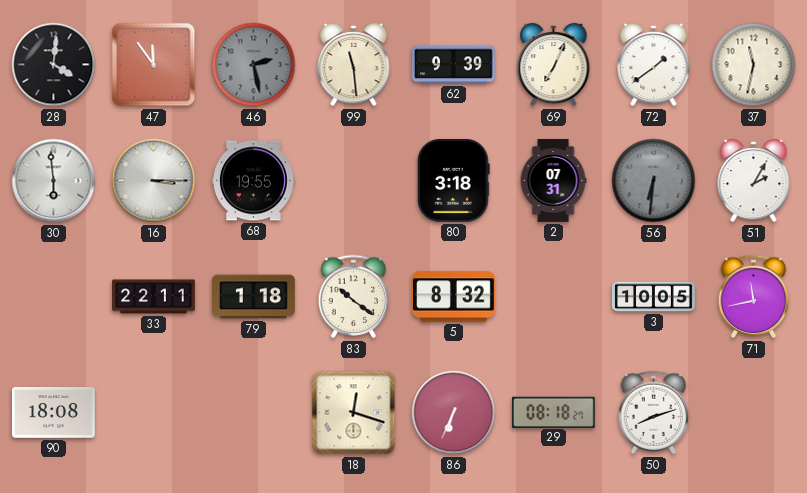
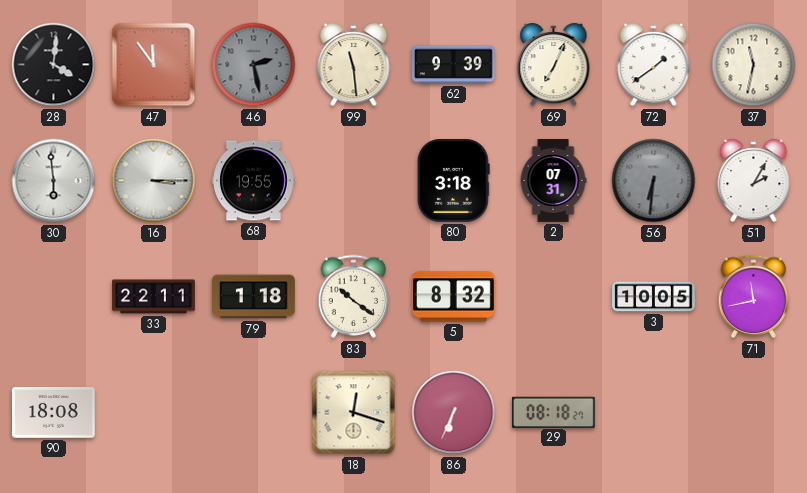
50: 8:12 -> none
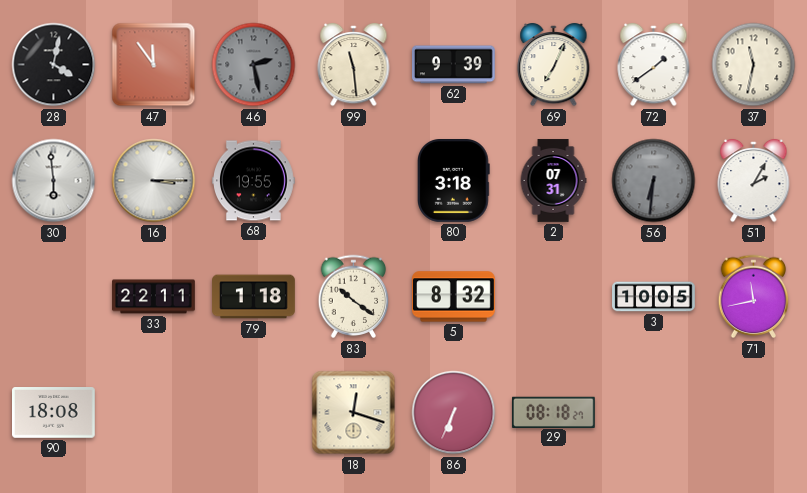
28: 4:01 -> 4:02
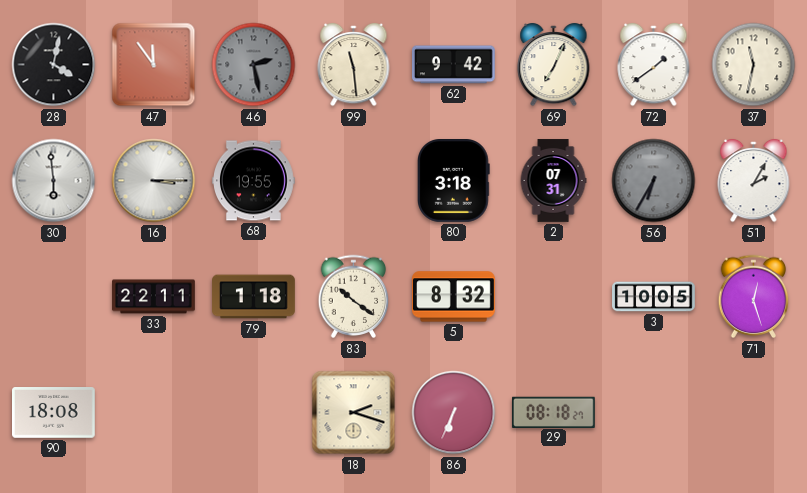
62: 9:39 -> 9:42
56: 6:31 -> 6:35
71: 11:43 -> 12:27
18: 12:18 -> 2:18
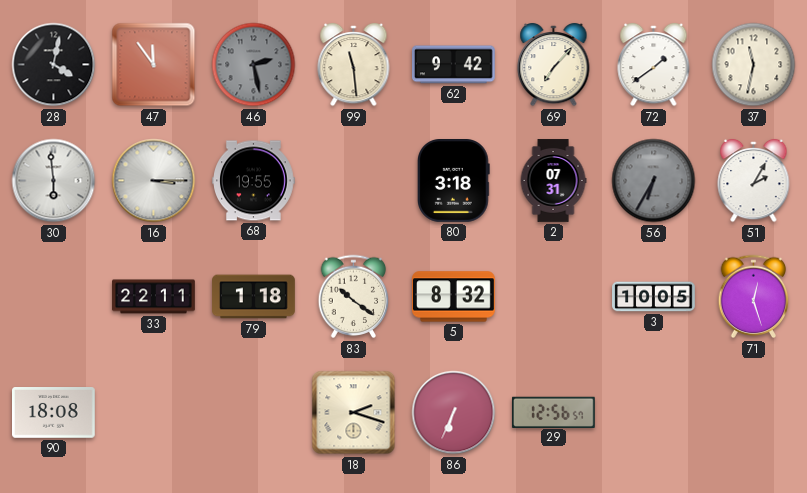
69: 7:04 -> 7:07
29: 08:18 -> 12:56
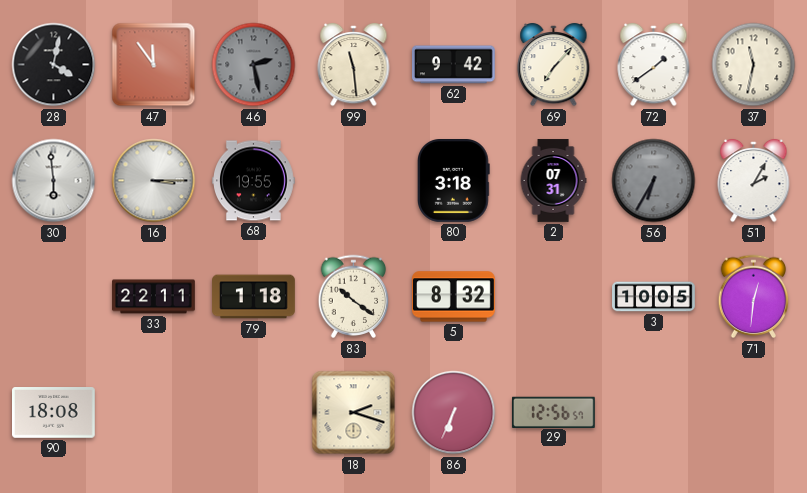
71: 12:27 -> 12:31
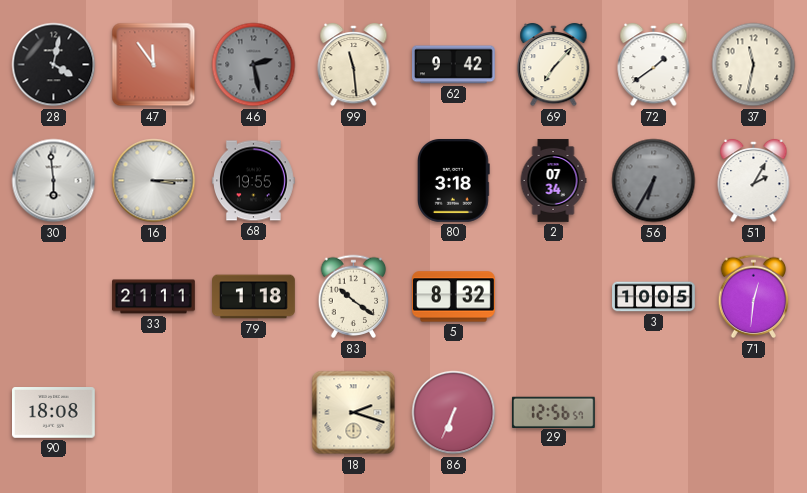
2: 07:31 -> 07:34
33: 22:11 -> 21:11
